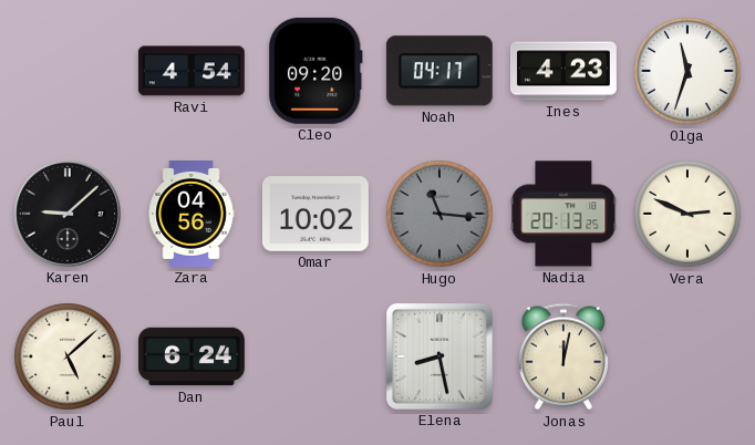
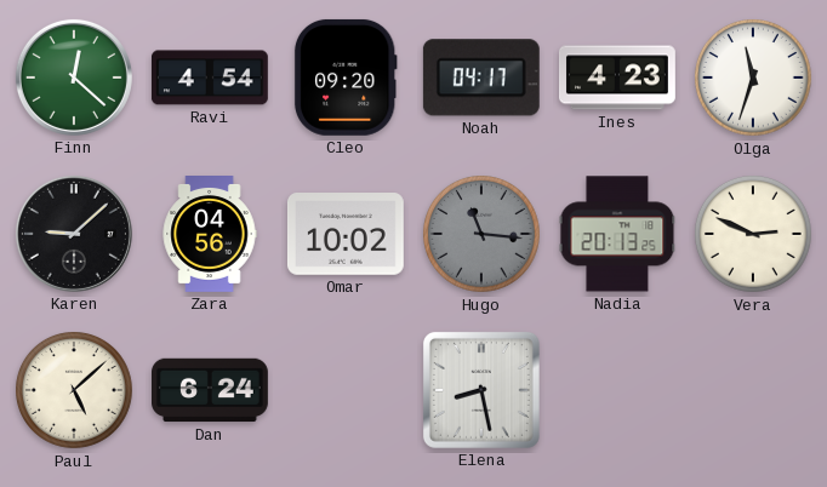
Finn: none -> 12:22
Jonas: 12:02 -> none
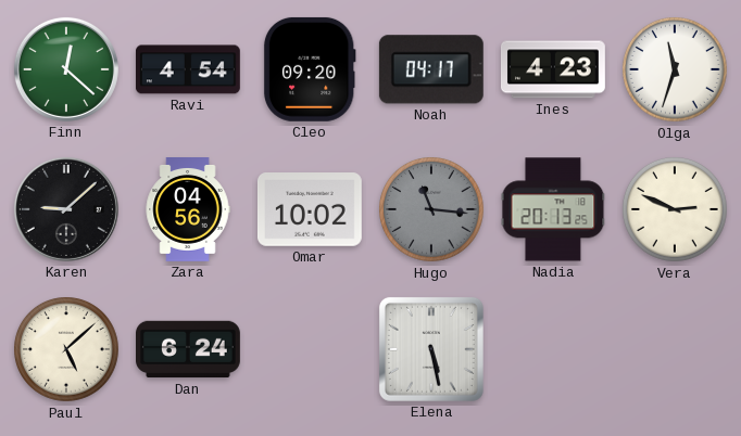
Elena: 8:28 -> 5:28
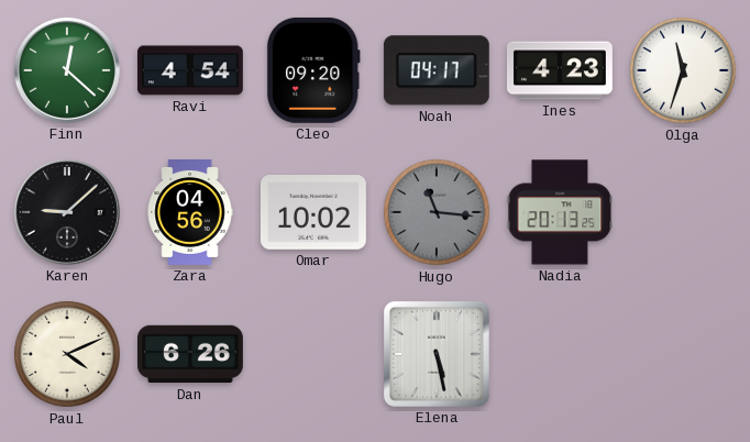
Vera: 2:49 -> none
Paul: 5:08 -> 4:11
Dan: 6:24 -> 6:26
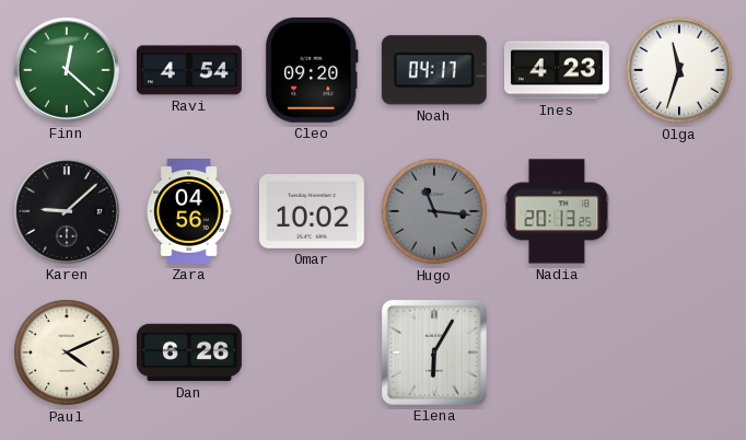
Elena: 5:28 -> 6:05
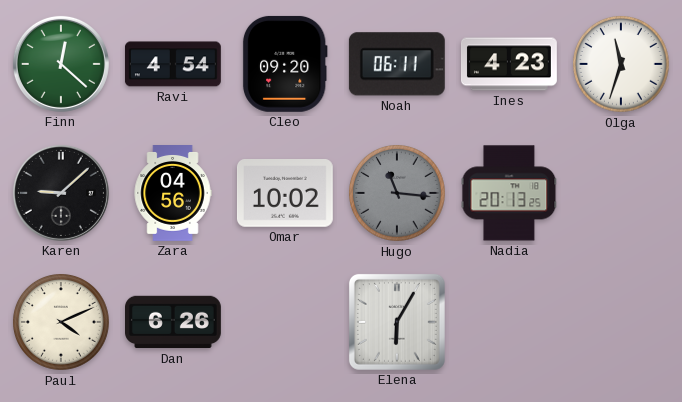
Noah: 04:17 -> 06:11
